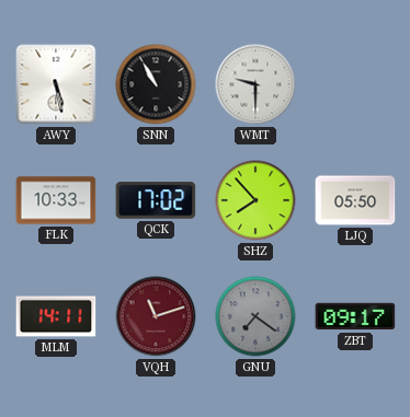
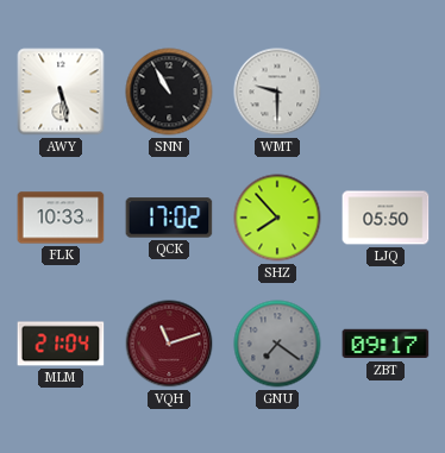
MLM: 14:11 -> 21:04
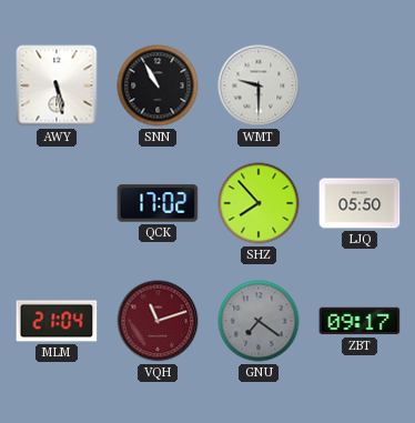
FLK: 10:33 -> none
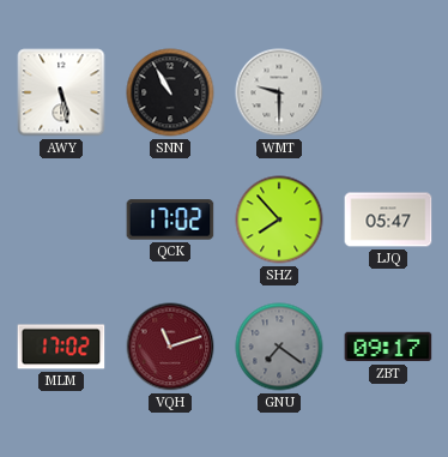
LJQ: 05:50 -> 05:47
MLM: 21:04 -> 17:02
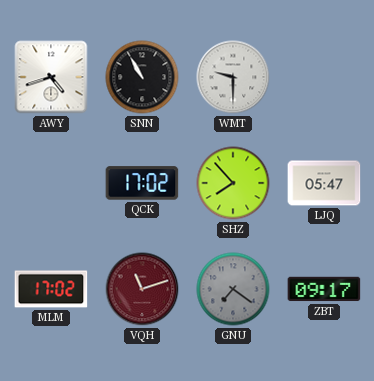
AWY: 5:28 -> 4:42
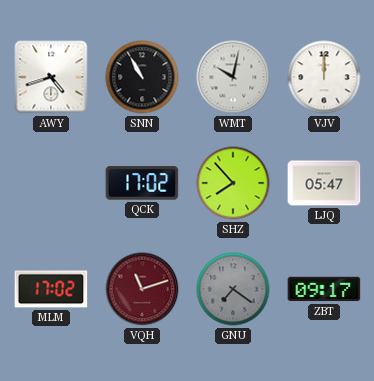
WMT: 9:30 -> 10:02
VJV: none -> 12:00
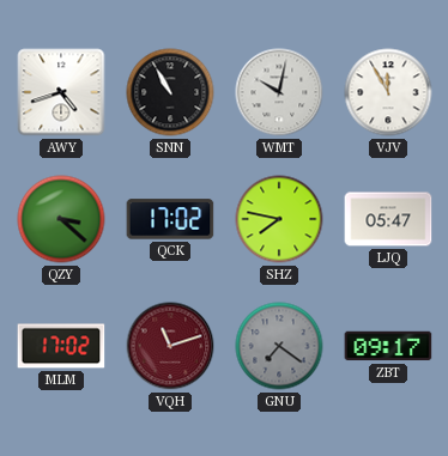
VJV: 12:00 -> 11:55
QZY: none -> 3:22
SHZ: 7:53 -> 7:47
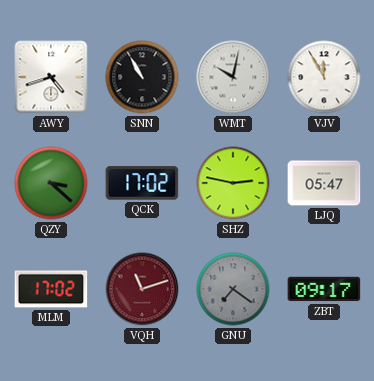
SHZ: 7:47 -> 2:47
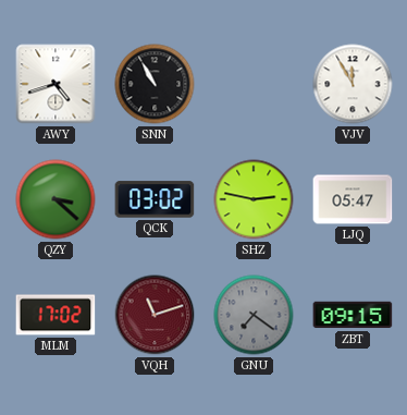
WMT: 10:02 -> none
QCK: 17:02 -> 03:02
ZBT: 09:17 -> 09:15
